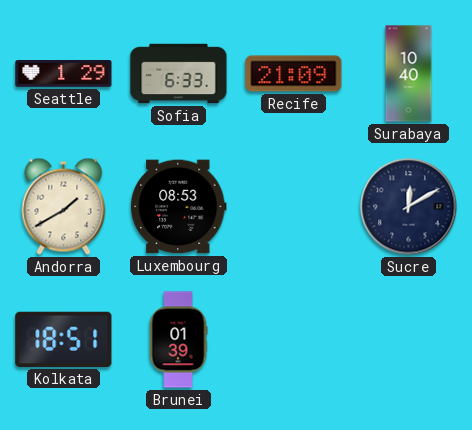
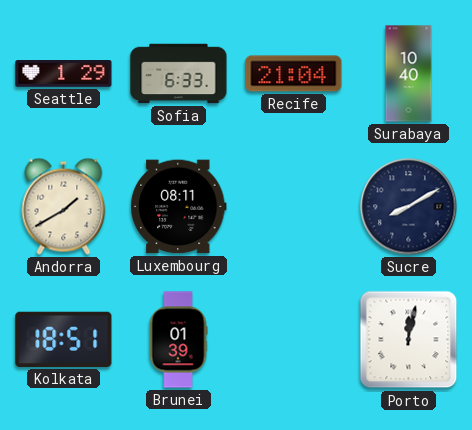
Recife: 21:09 -> 21:04
Luxembourg: 08:53 -> 08:11
Sucre: 12:10 -> 8:10
Porto: none -> 12:02
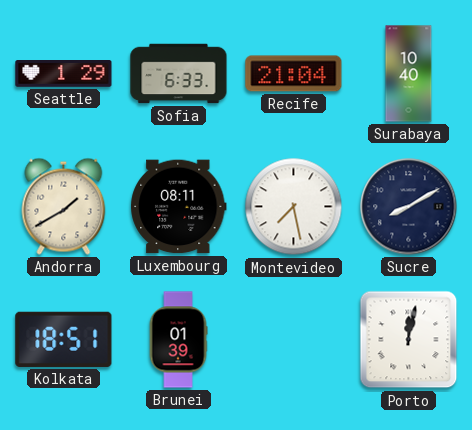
Montevideo: none -> 7:28
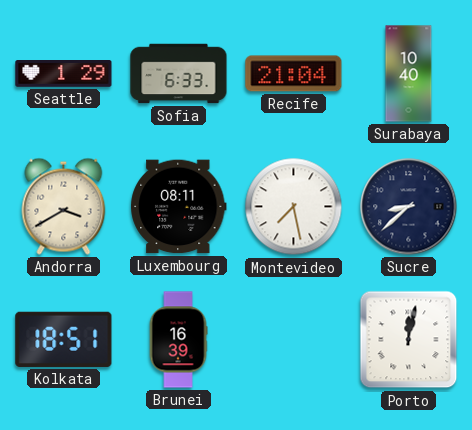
Andorra: 1:40 -> 3:40
Sucre: 8:10 -> 8:38
Brunei: 01:39 -> 16:39
